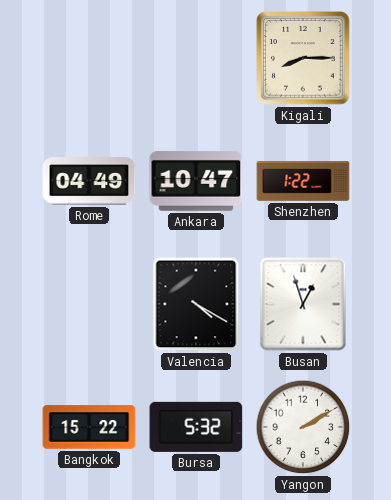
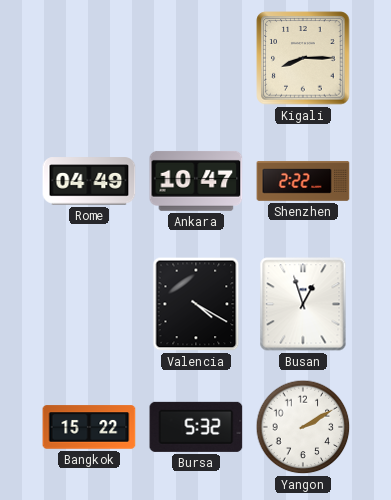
Shenzhen: 1:22 -> 2:22
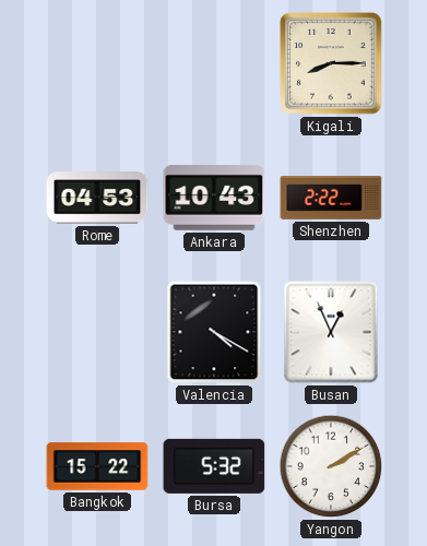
Rome: 04:49 -> 04:53
Ankara: 10:47 -> 10:43
Busan: 12:57 -> 12:56
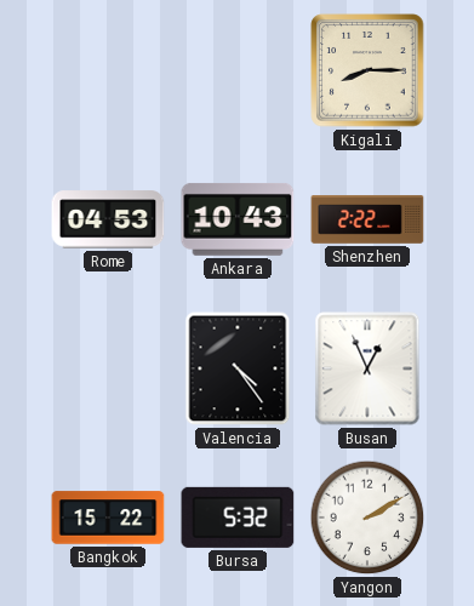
Valencia: 4:20 -> 4:24
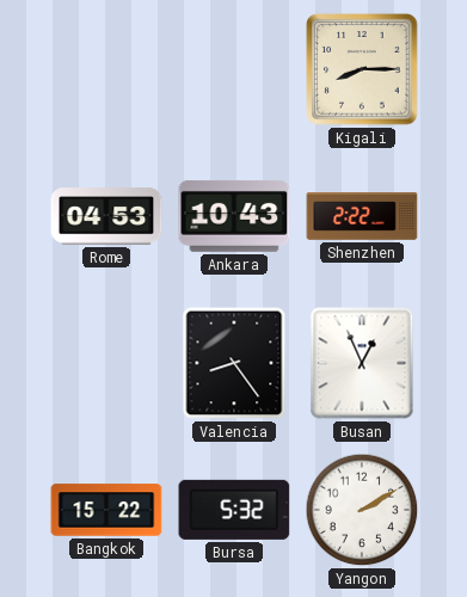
Valencia: 4:24 -> 8:24
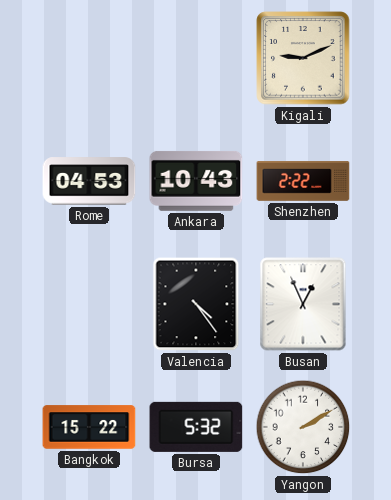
Kigali: 8:15 -> 9:11
Valencia: 8:24 -> 4:24
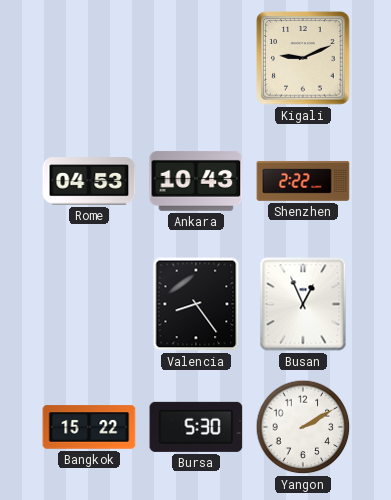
Valencia: 4:24 -> 8:24
Bursa: 5:32 -> 5:30
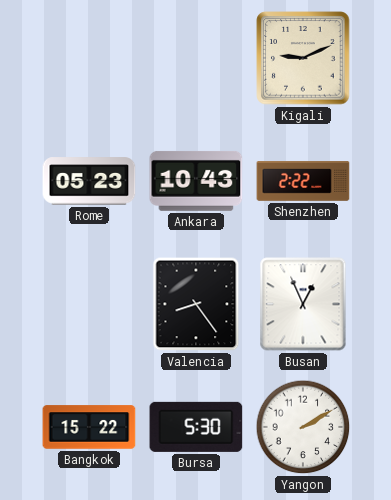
Rome: 04:53 -> 05:23
